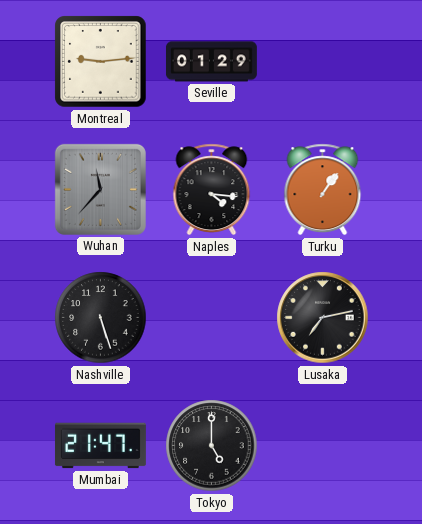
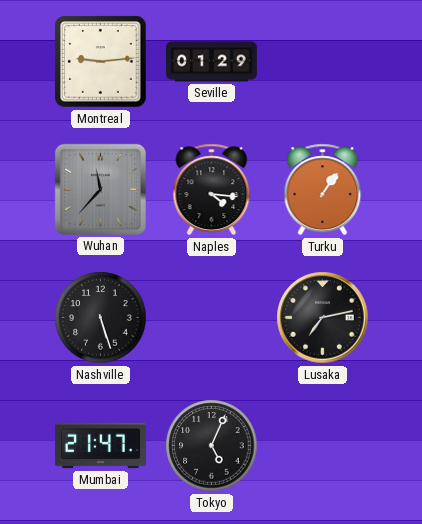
Tokyo: 5:00 -> 5:04
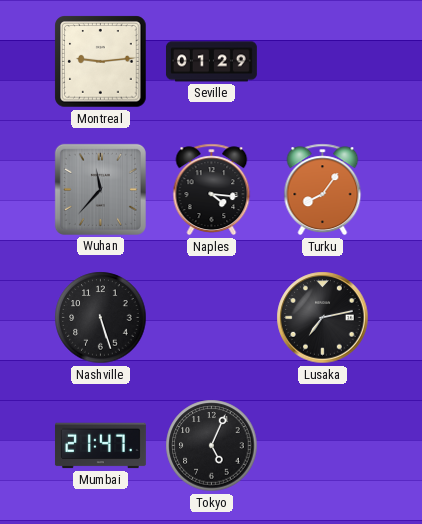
Turku: 1:06 -> 8:06
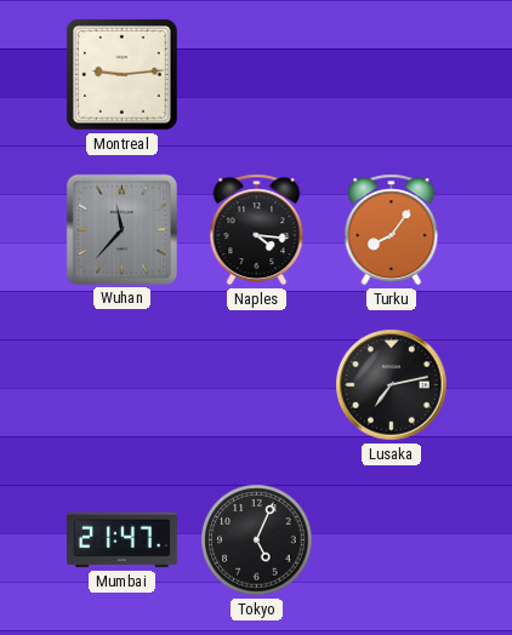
Seville: 01:29 -> none
Nashville: 5:27 -> none
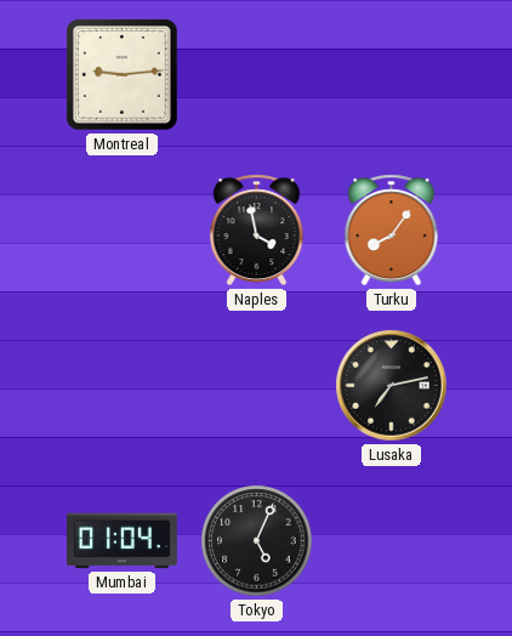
Wuhan: 11:37 -> none
Naples: 4:16 -> 3:58
Mumbai: 21:47 -> 01:04
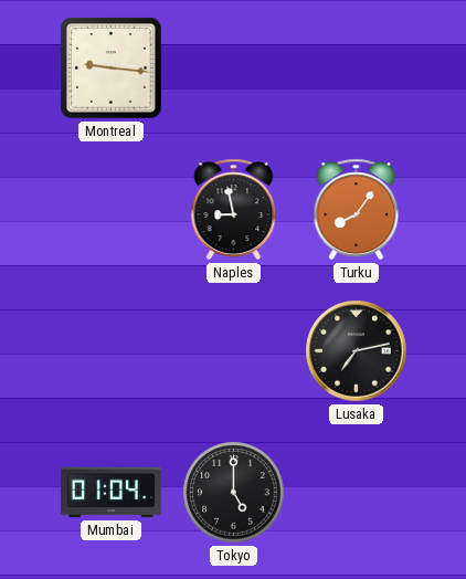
Montreal: 9:14 -> 9:16
Naples: 3:58 -> 8:58
Tokyo: 5:04 -> 5:00
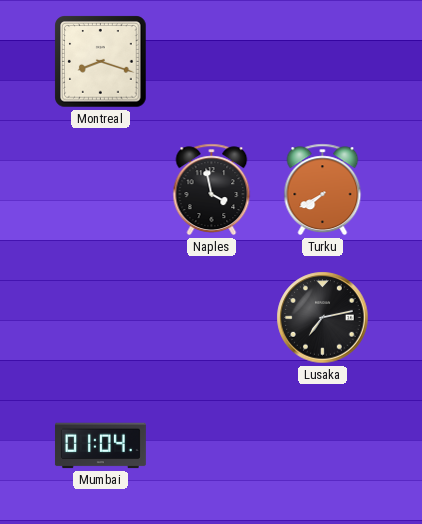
Montreal: 9:16 -> 8:18
Naples: 8:58 -> 3:58
Turku: 8:06 -> 7:40
Tokyo: 5:00 -> none
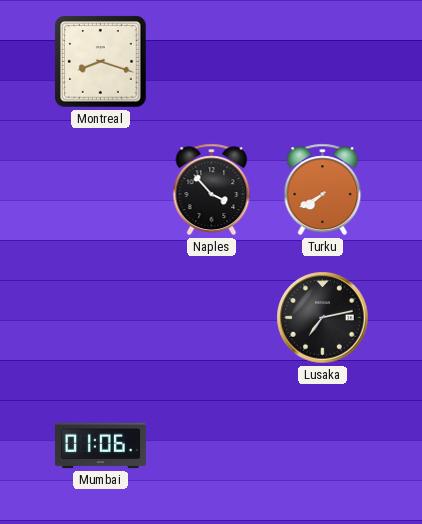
Naples: 3:58 -> 3:53
Mumbai: 01:04 -> 01:06
